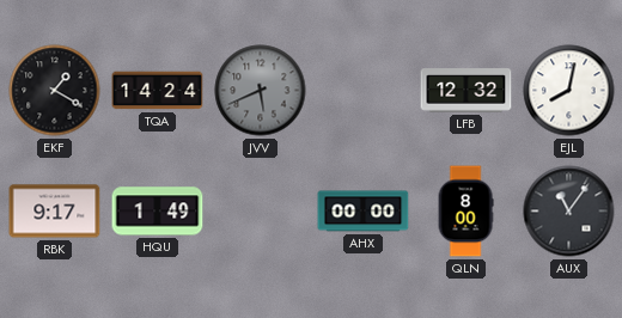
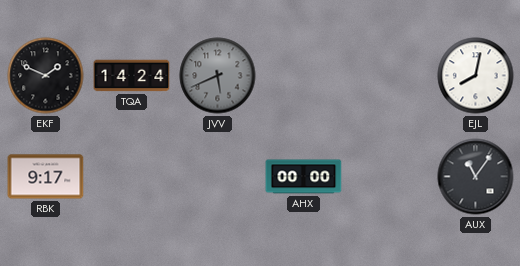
EKF: 1:20 -> 1:49
LFB: 12:32 -> none
HQU: 1:49 -> none
QLN: 8:00 -> none
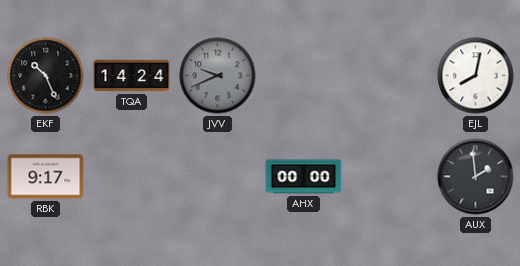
EKF: 1:49 -> 10:26
JVV: 5:41 -> 9:41
AUX: 11:06 -> 1:59
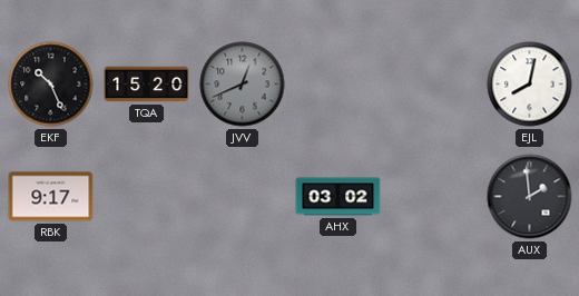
TQA: 14:24 -> 15:20
JVV: 9:41 -> 12:41
AHX: 00:00 -> 03:02
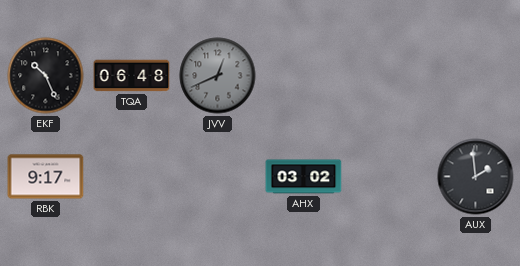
TQA: 15:20 -> 06:48
EJL: 8:02 -> none
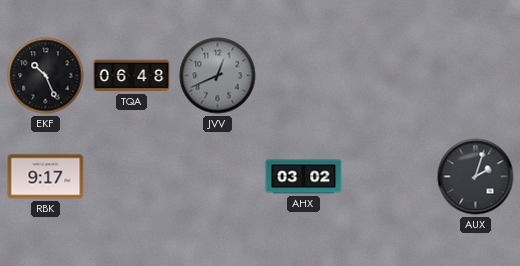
AUX: 1:59 -> 2:03
